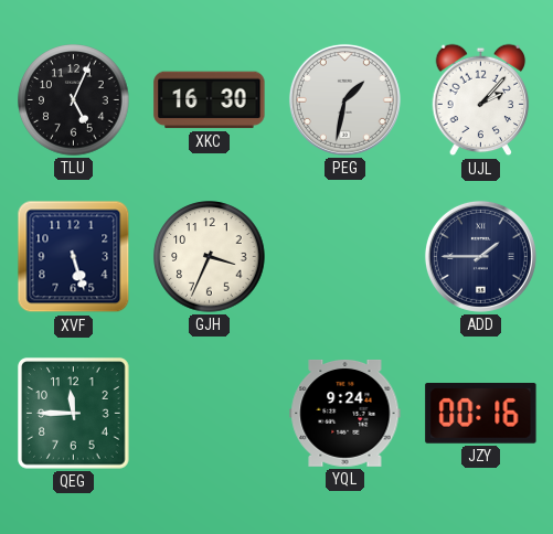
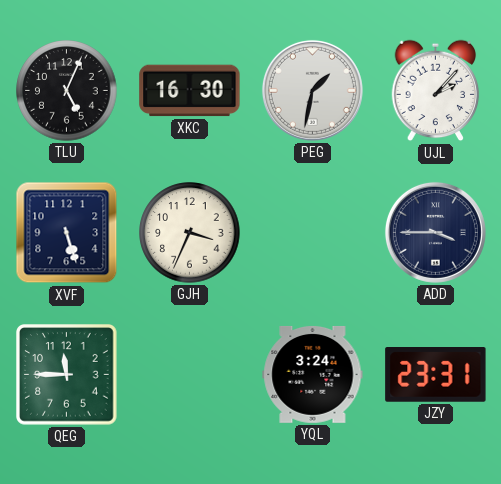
ADD: 1:45 -> 3:45
YQL: 9:24 -> 3:24
JZY: 00:16 -> 23:31
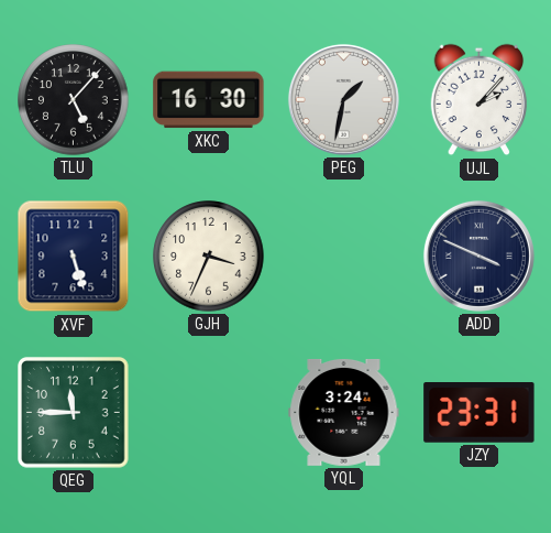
TLU: 5:04 -> 5:07
ADD: 3:45 -> 3:49
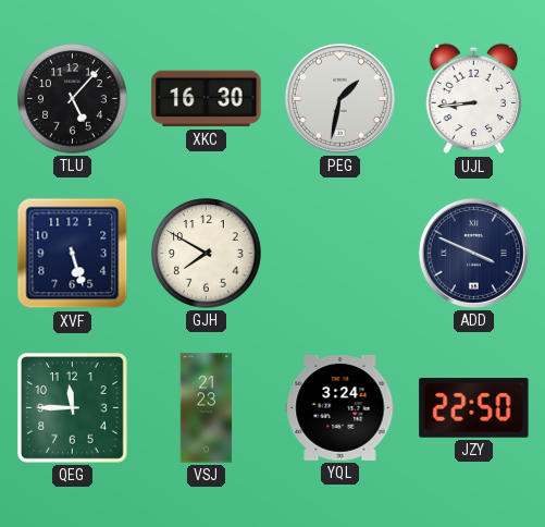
UJL: 2:07 -> 8:44
GJH: 3:34 -> 7:50
VSJ: none -> 21:23
JZY: 23:31 -> 22:50
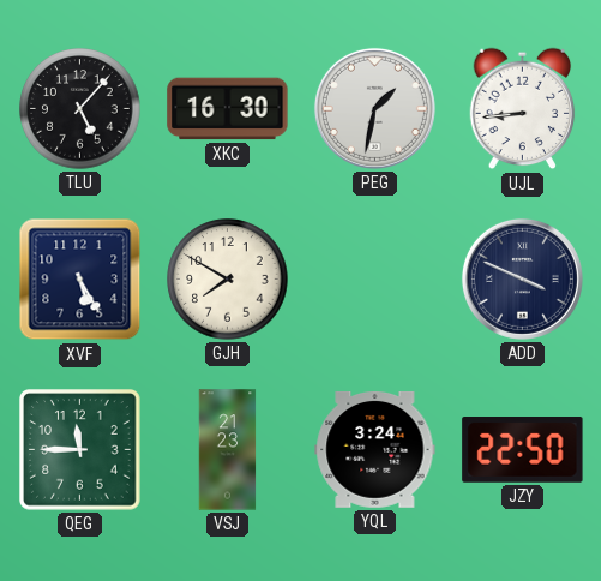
XVF: 5:27 -> 5:25
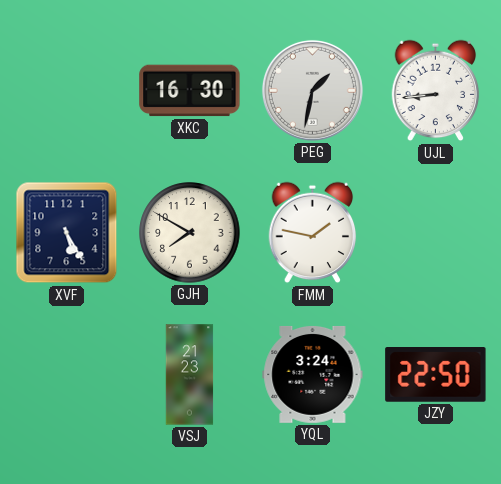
TLU: 5:07 -> none
FMM: none -> 1:47
ADD: 3:49 -> none
QEG: 11:45 -> none
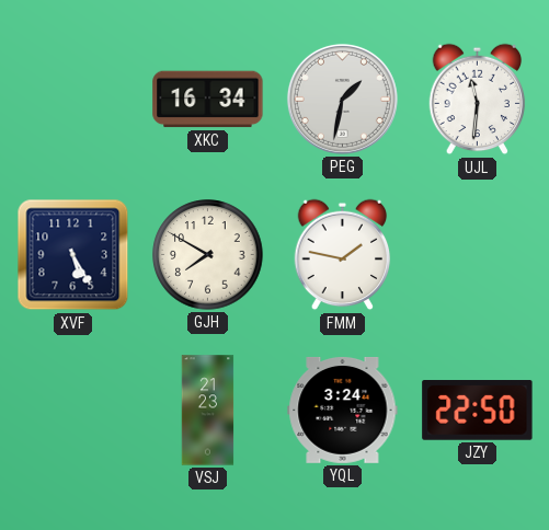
XKC: 16:30 -> 16:34
UJL: 8:44 -> 11:31
